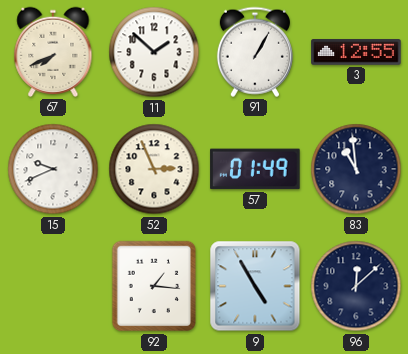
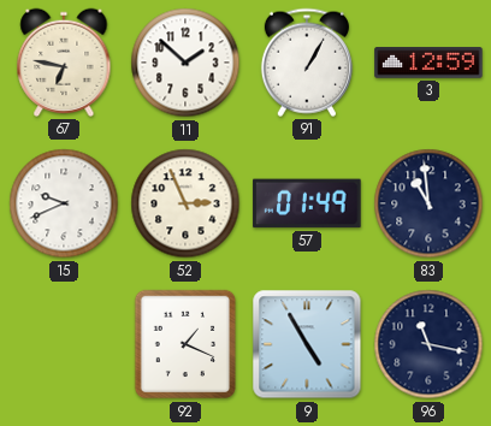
67: 7:41 -> 6:47
3: 12:55 -> 12:59
92: 1:16 -> 1:19
96: 12:08 -> 11:17
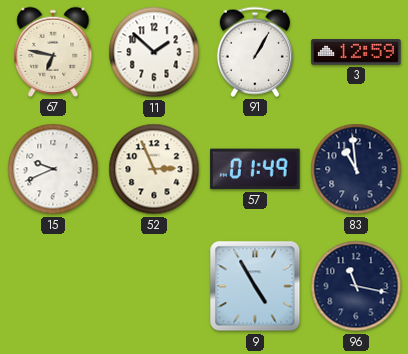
92: 1:19 -> none
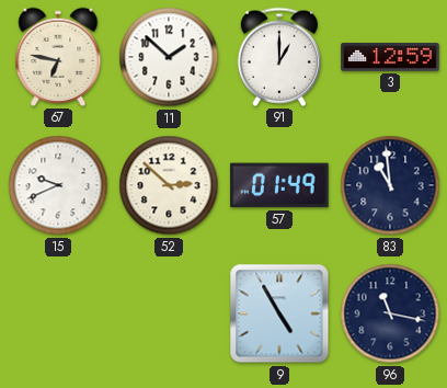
91: 1:05 -> 1:00
52: 2:56 -> 2:52
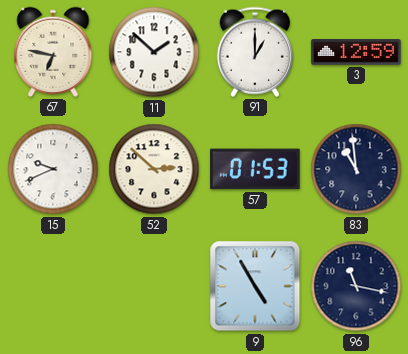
57: 01:49 -> 01:53
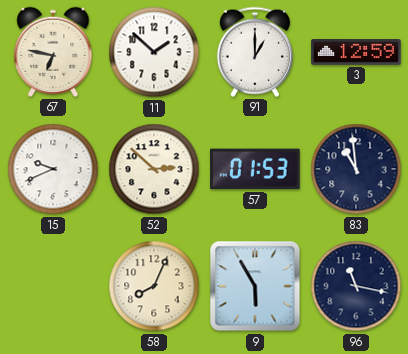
58: none -> 8:04
9: 4:55 -> 5:55
